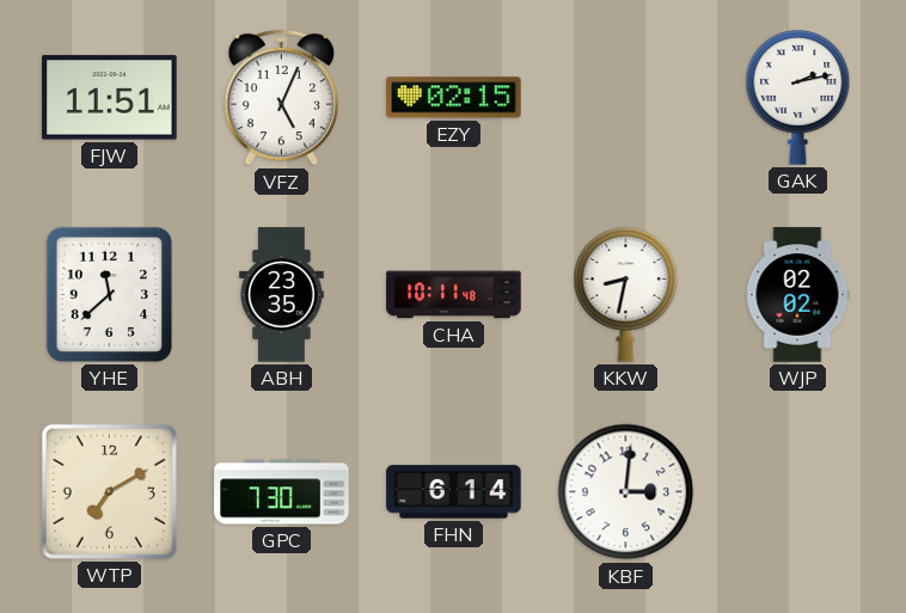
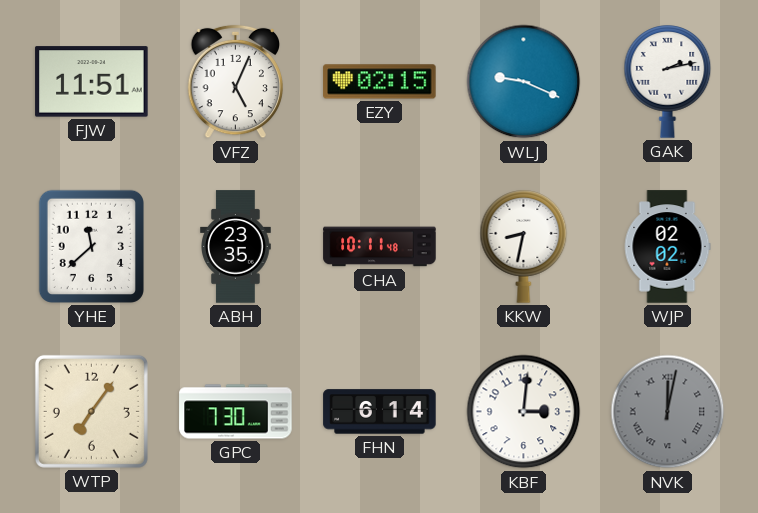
WLJ: none -> 9:19
WTP: 7:10 -> 7:06
NVK: none -> 12:02
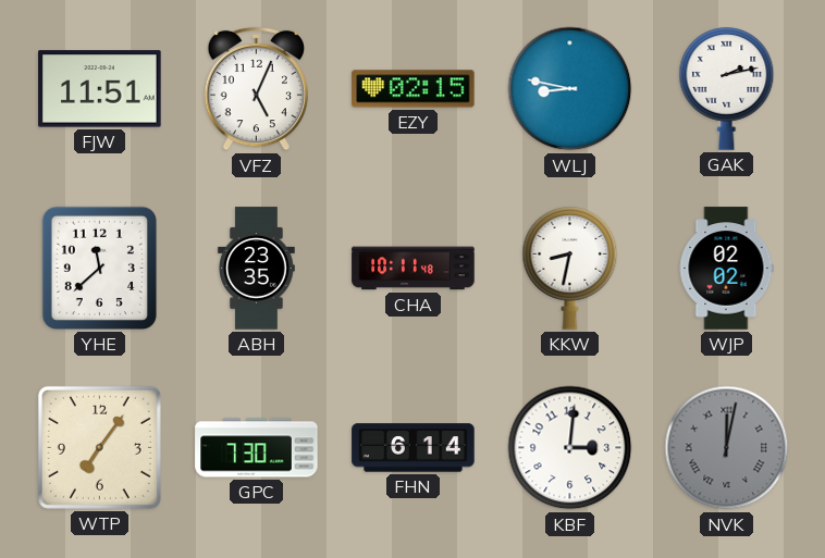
WLJ: 9:19 -> 8:47
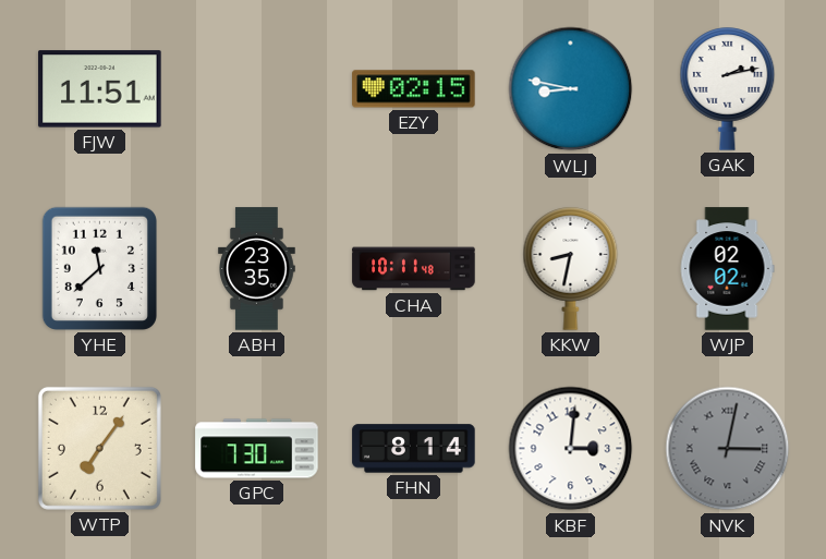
VFZ: 5:04 -> none
FHN: 6:14 -> 8:14
NVK: 12:02 -> 3:02
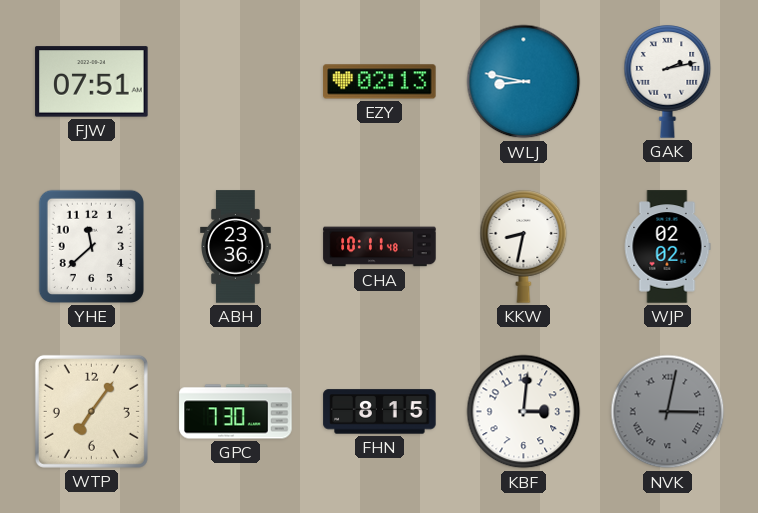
FJW: 11:51 -> 07:51
EZY: 02:15 -> 02:13
ABH: 23:35 -> 23:36
FHN: 8:14 -> 8:15
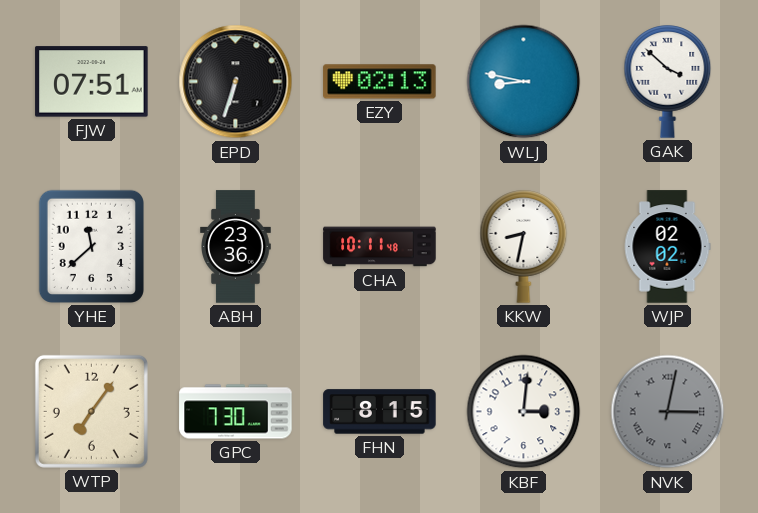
EPD: none -> 6:33
GAK: 2:13 -> 3:52
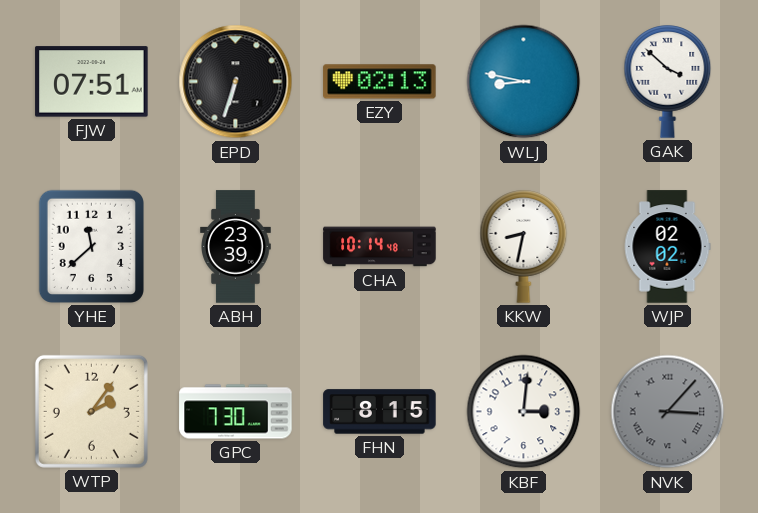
ABH: 23:36 -> 23:39
CHA: 10:11 -> 10:14
WTP: 7:06 -> 2:06
NVK: 3:02 -> 3:07
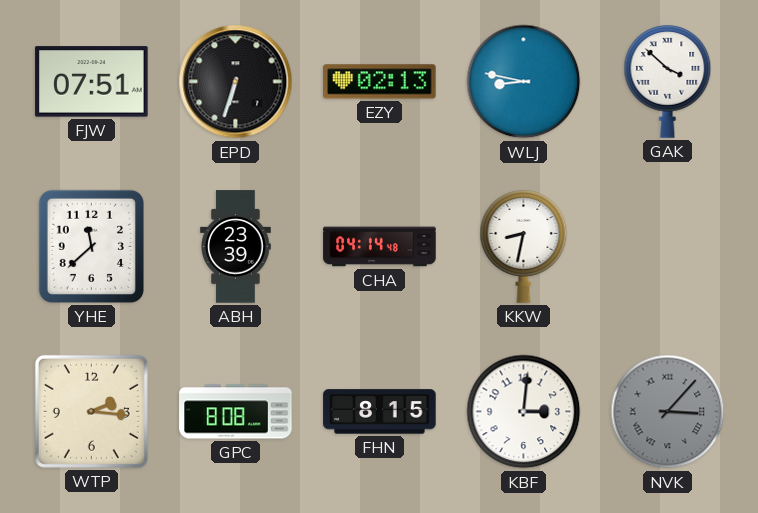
CHA: 10:14 -> 04:14
WJP: 02:02 -> none
WTP: 2:06 -> 2:16
GPC: 7:30 -> 8:08
